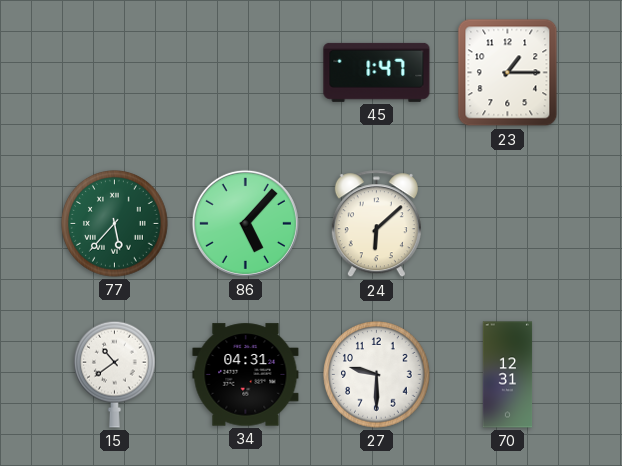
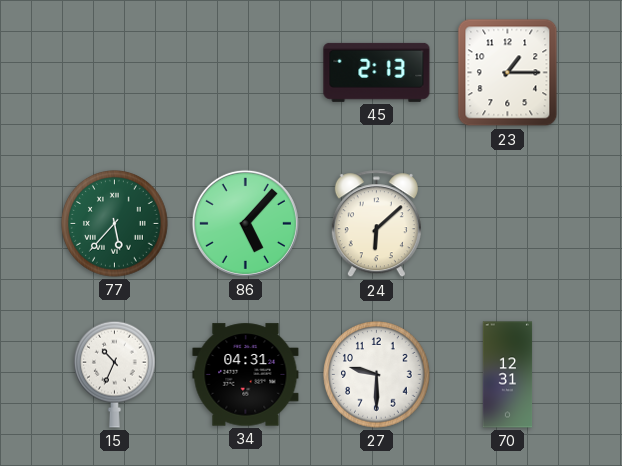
45: 1:47 -> 2:13
15: 10:39 -> 10:34
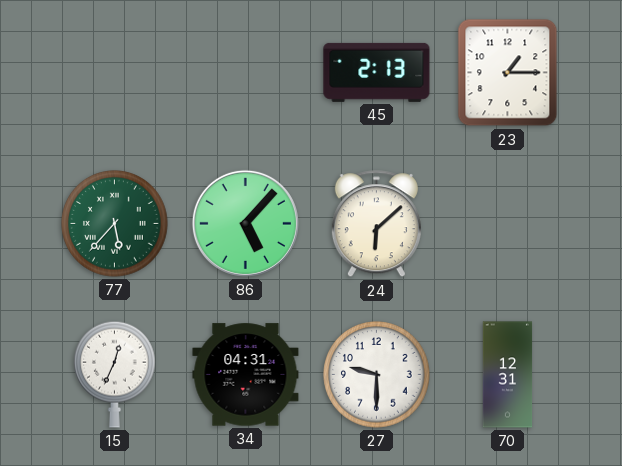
15: 10:34 -> 12:34
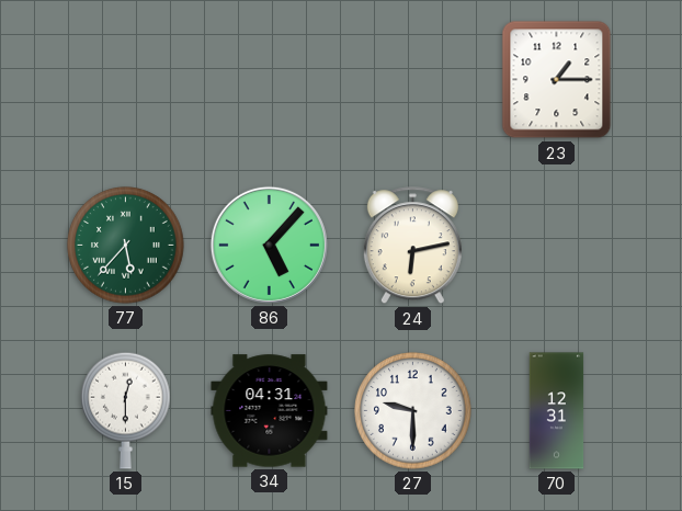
45: 2:13 -> none
24: 6:08 -> 6:13
15: 12:34 -> 12:30
